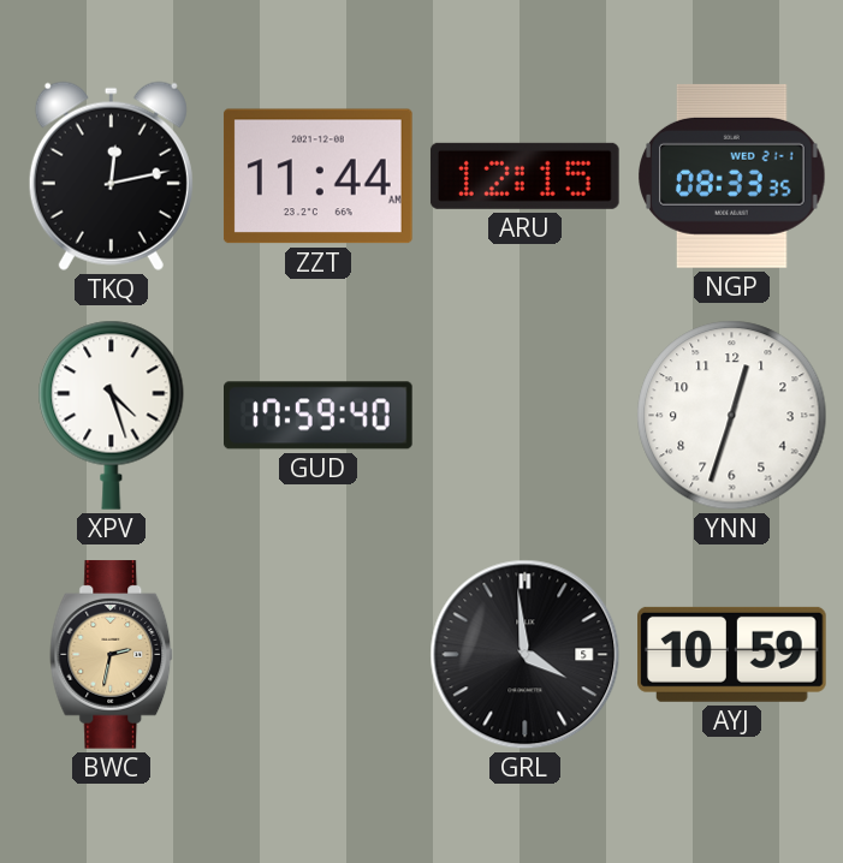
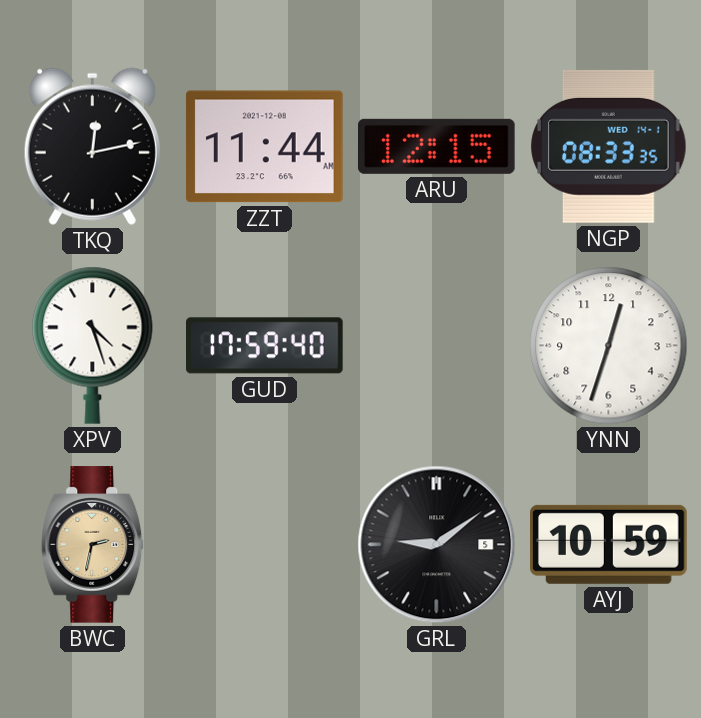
NGP date: WED 21-1 -> WED 14-1
GRL: 3:59 -> 9:09
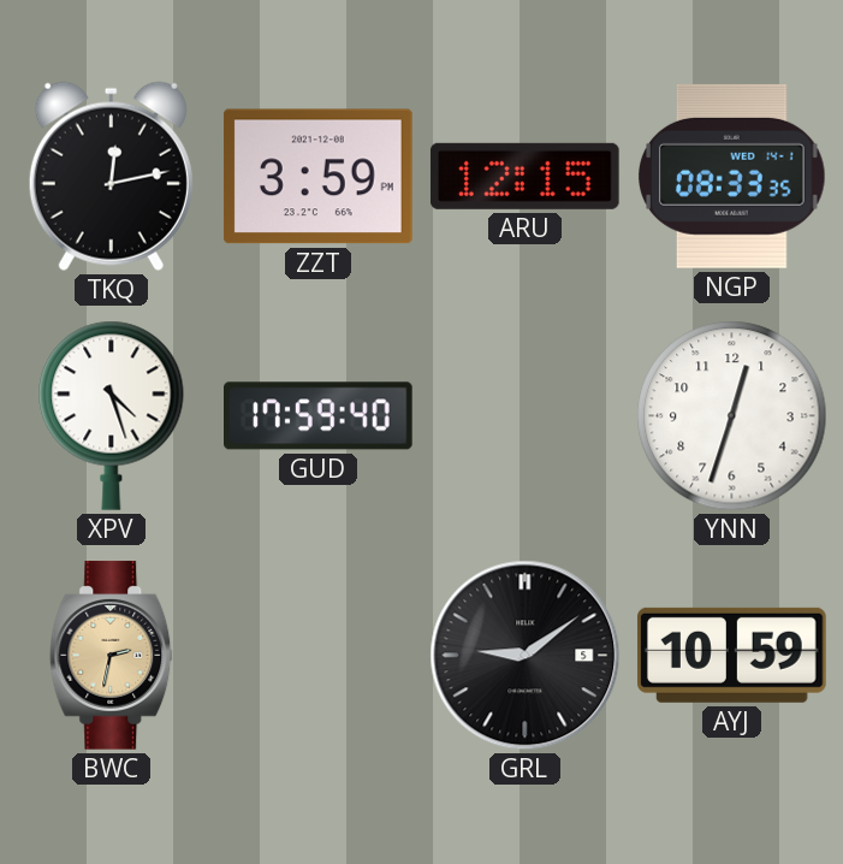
ZZT: 11:44 -> 3:59
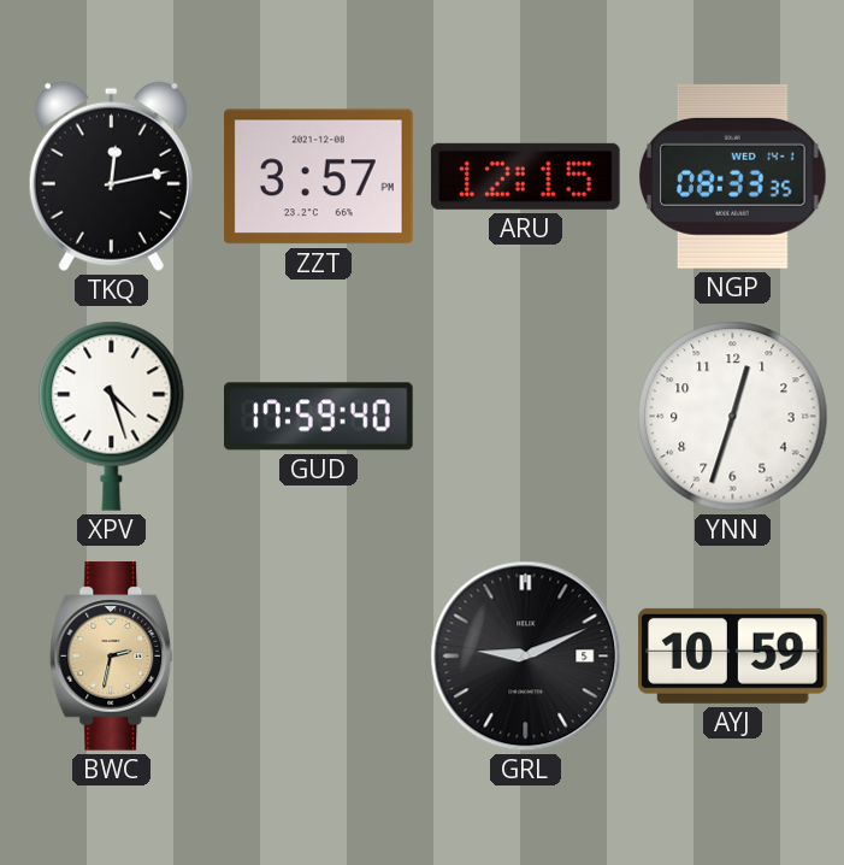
ZZT: 3:59 -> 3:57
GRL: 9:09 -> 9:11
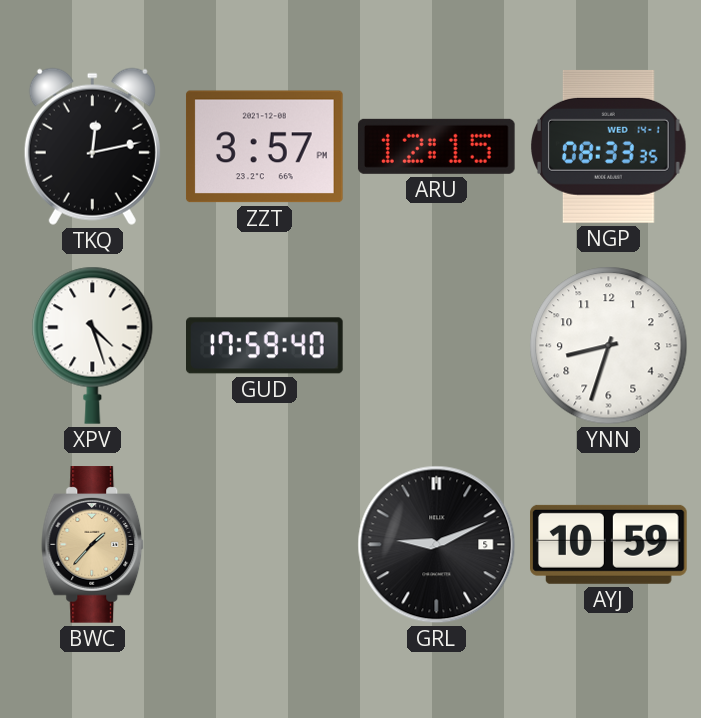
YNN: 12:33 -> 8:33
BWC: 2:32 -> 1:37
